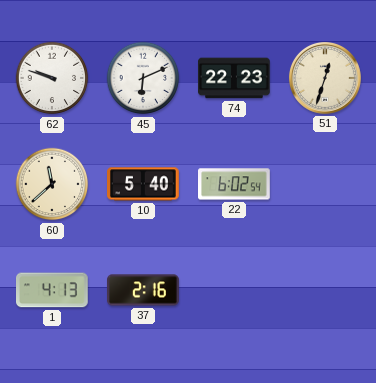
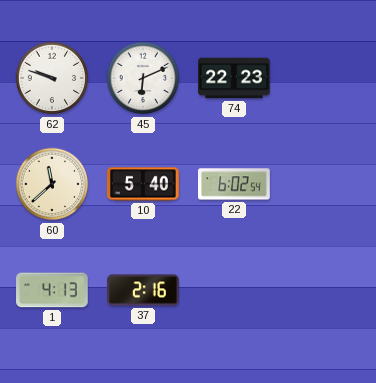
51: 12:33 -> none
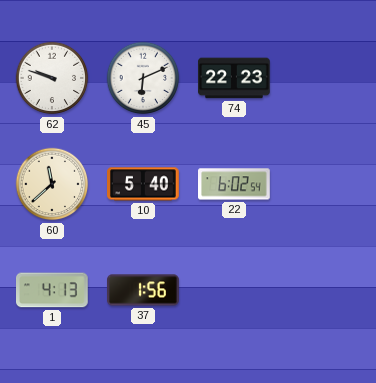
37: 2:16 -> 1:56
